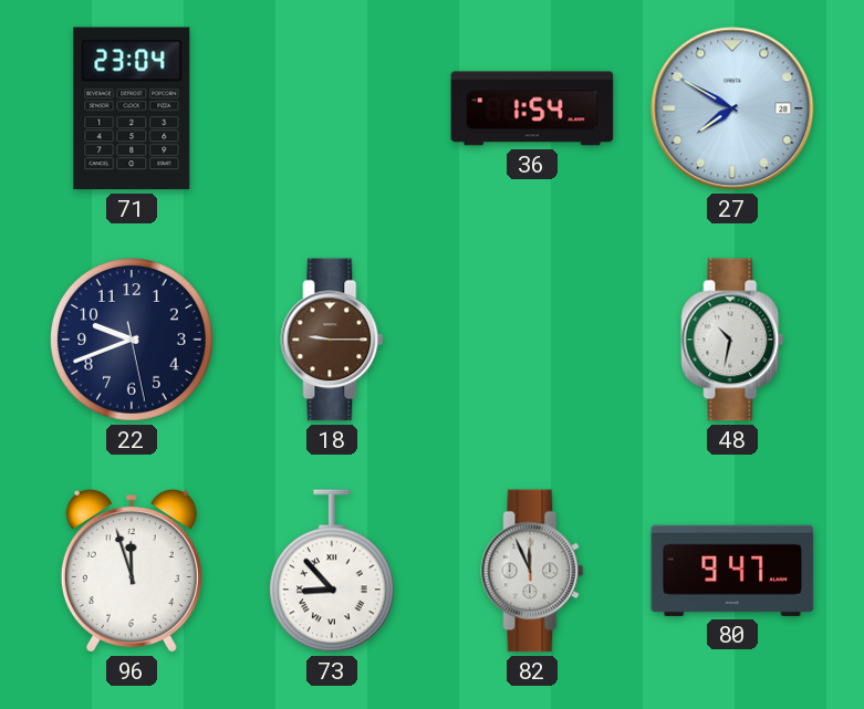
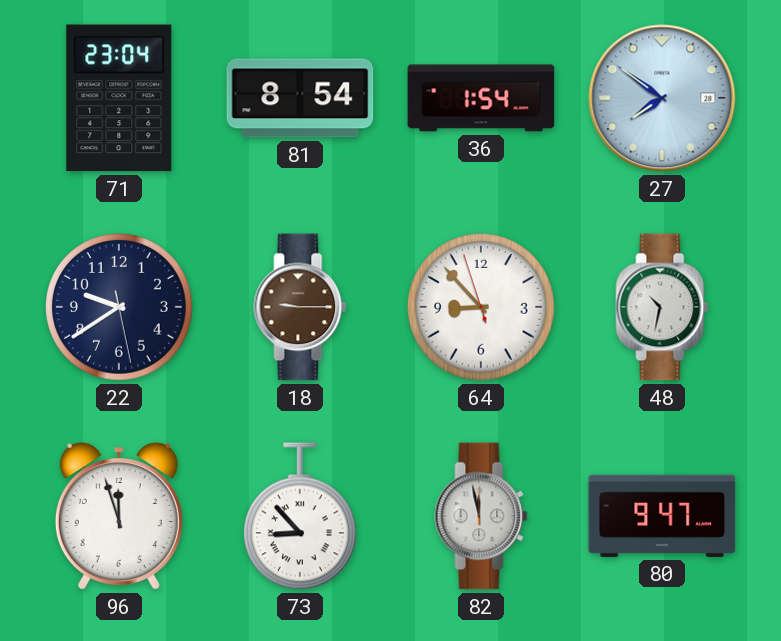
81: none -> 8:54
27: 7:50 -> 7:51
22: 9:41 -> 9:39
64: none -> 8:52
82: 11:56 -> 11:58
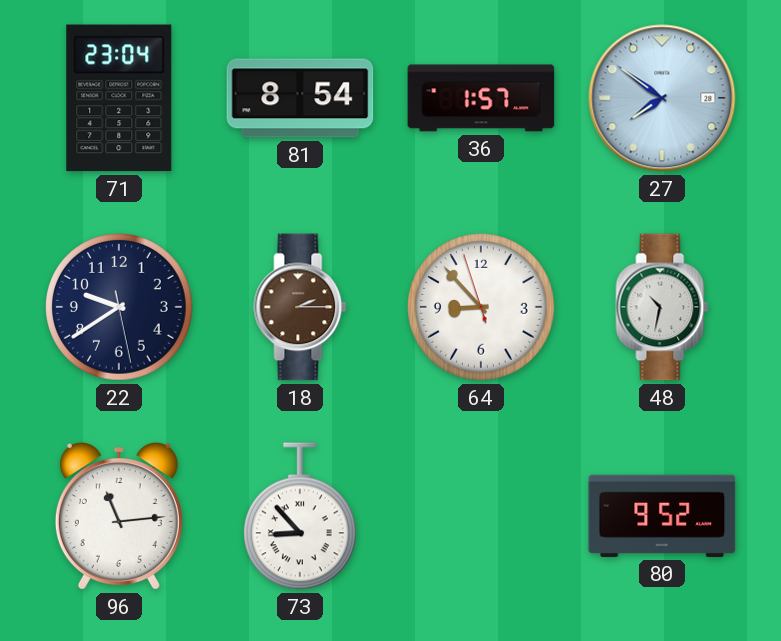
36: 1:54 -> 1:57
18: 9:15 -> 2:15
96: 11:57 -> 11:14
82: 11:58 -> none
80: 9:47 -> 9:52
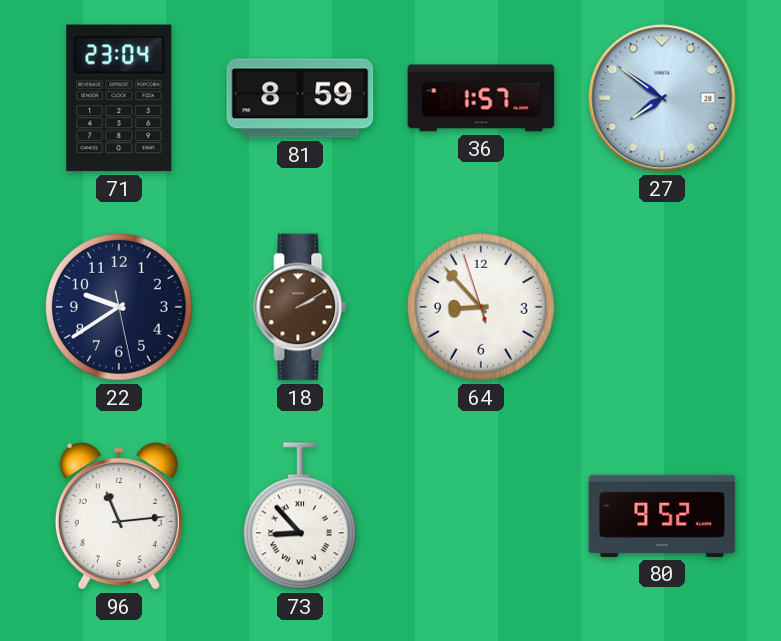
81: 8:54 -> 8:59
18: 2:15 -> 2:10
48: 10:32 -> none
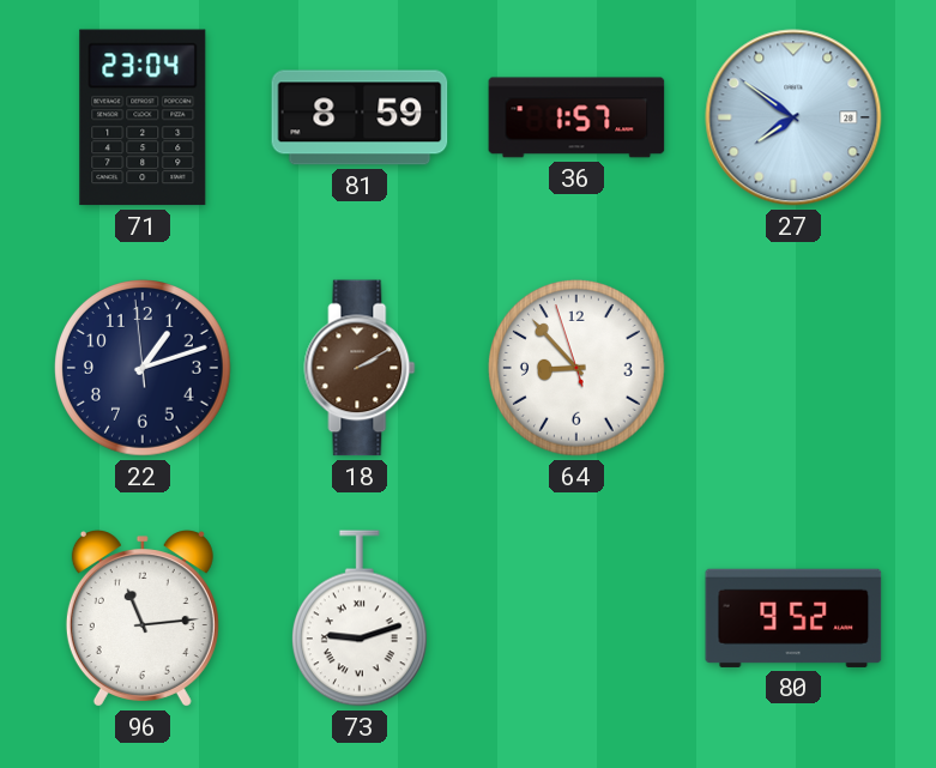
22: 9:39 -> 1:11
73: 8:53 -> 9:12
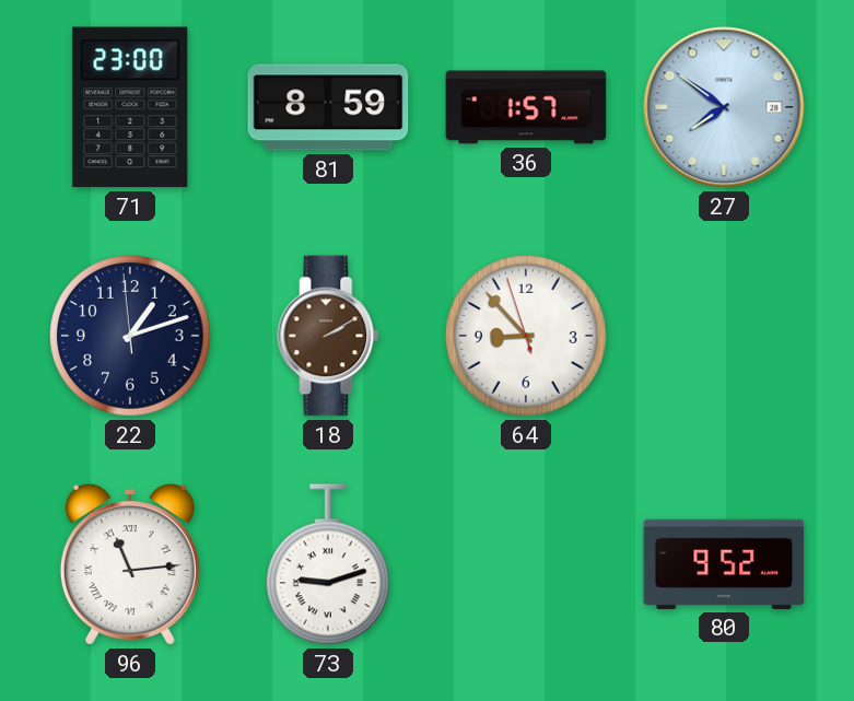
71: 23:04 -> 23:00
96 numerals: Arabic -> Roman
